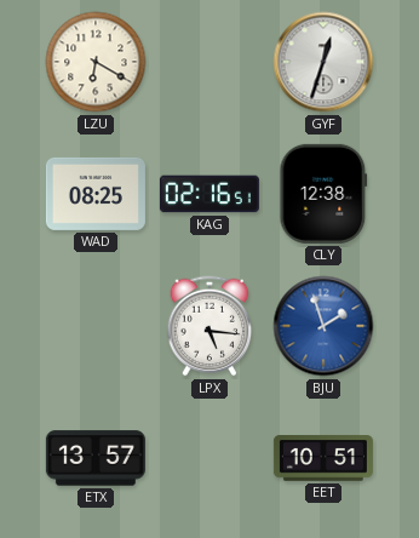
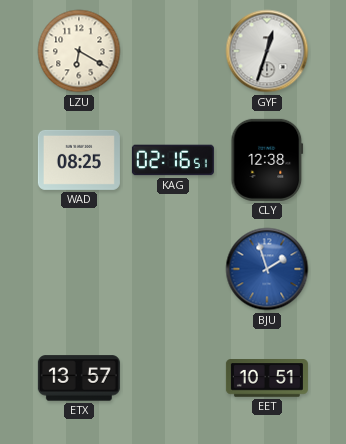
LPX: 5:16 -> none
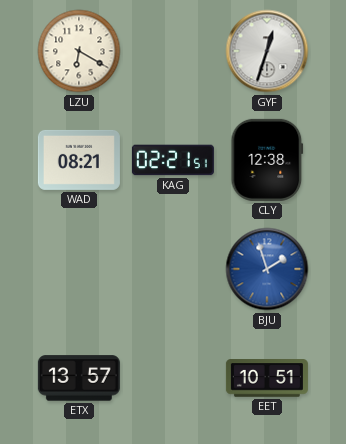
WAD: 08:25 -> 08:21
KAG: 02:16 -> 02:21
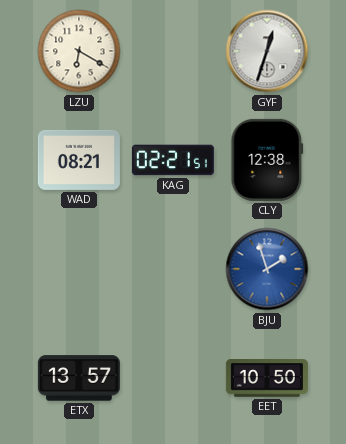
EET: 10:51 -> 10:50
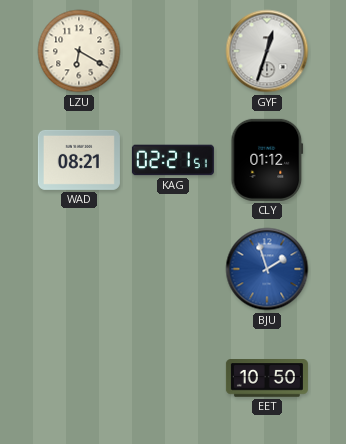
CLY: 12:38 -> 01:12
ETX: 13:57 -> none
